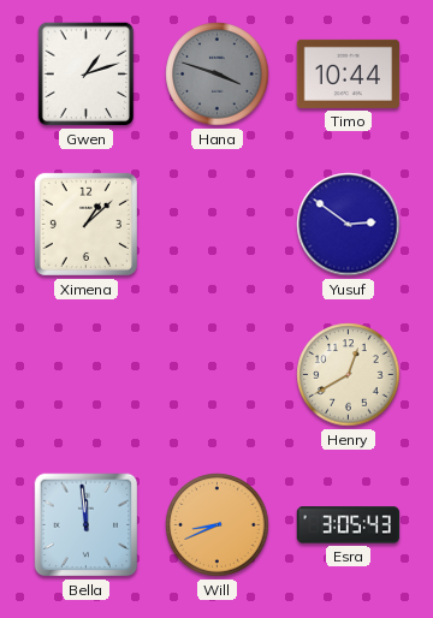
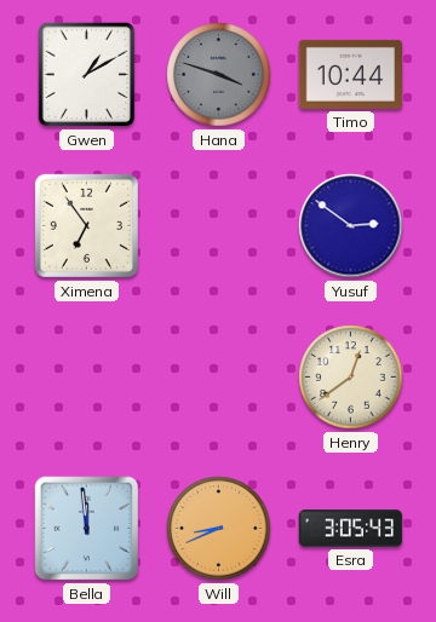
Gwen: 1:12 -> 1:10
Ximena: 1:08 -> 6:54
Henry: 12:40 -> 12:39
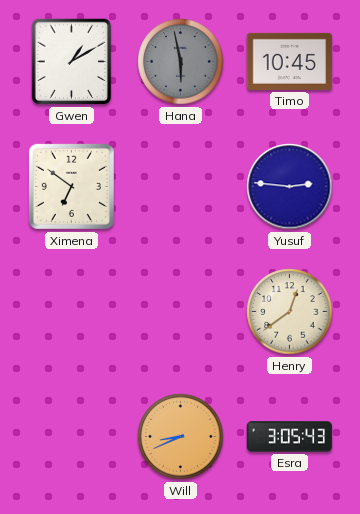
Hana: 3:48 -> 5:58
Timo: 10:44 -> 10:45
Ximena: 6:54 -> 6:51
Yusuf: 2:51 -> 2:46
Bella: 11:59 -> none
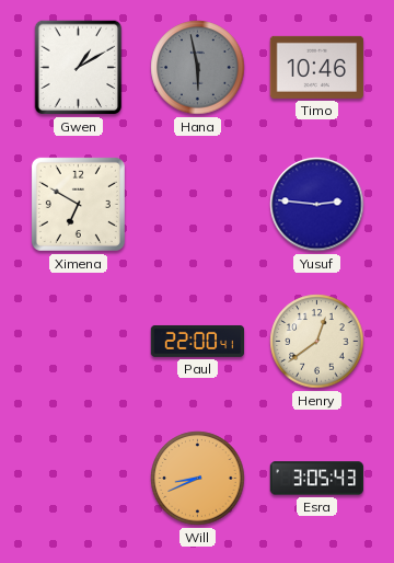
Timo: 10:45 -> 10:46
Ximena: 6:51 -> 6:50
Paul: none -> 22:00
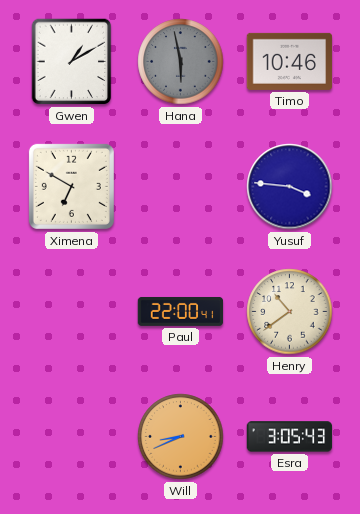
Yusuf: 2:46 -> 3:46
Henry: 12:39 -> 10:39
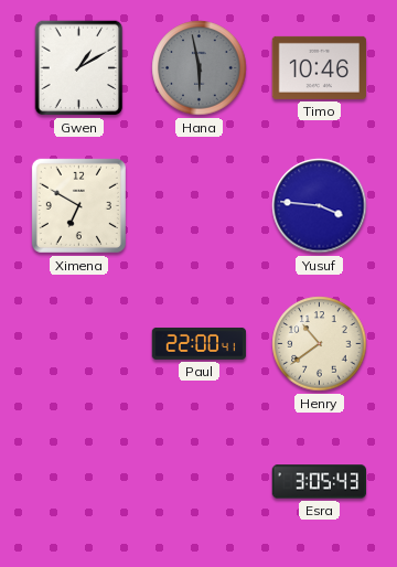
Will: 8:41 -> none
